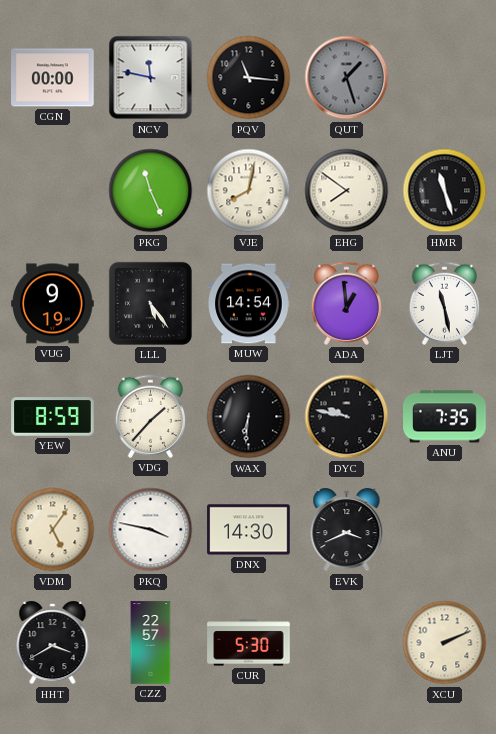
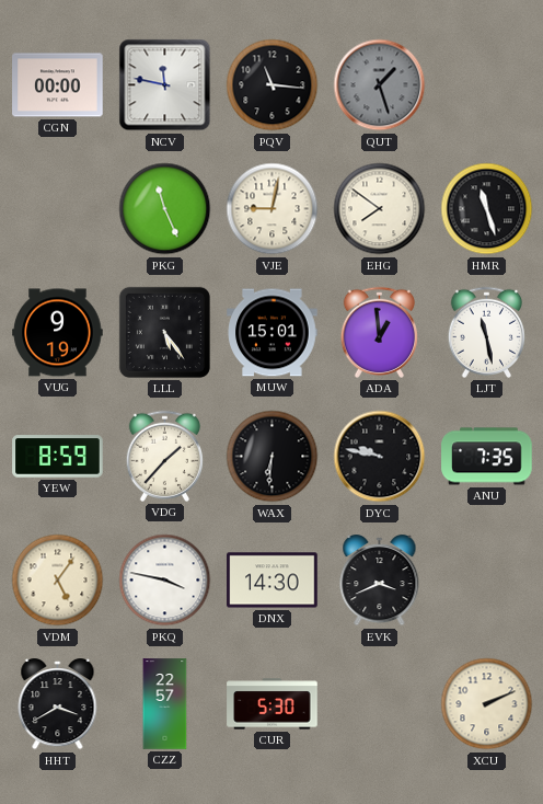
VJE: 8:02 -> 9:02
MUW: 14:54 -> 15:01
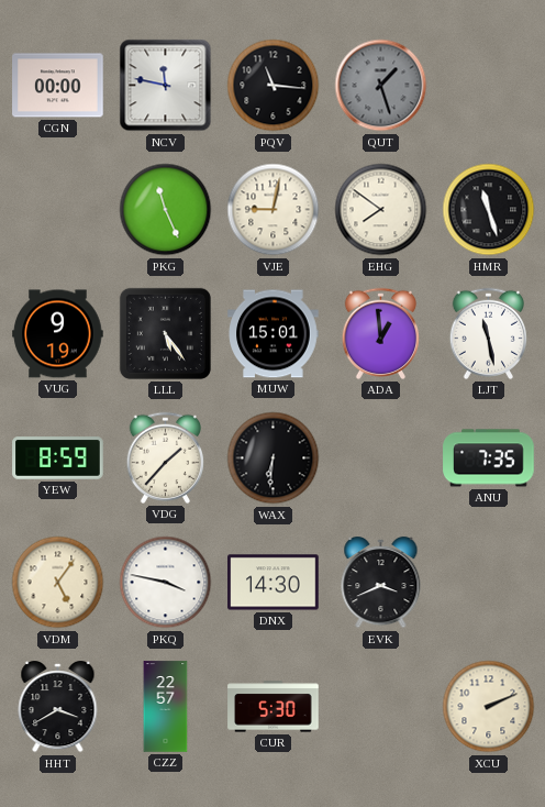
DYC: 9:47 -> none
